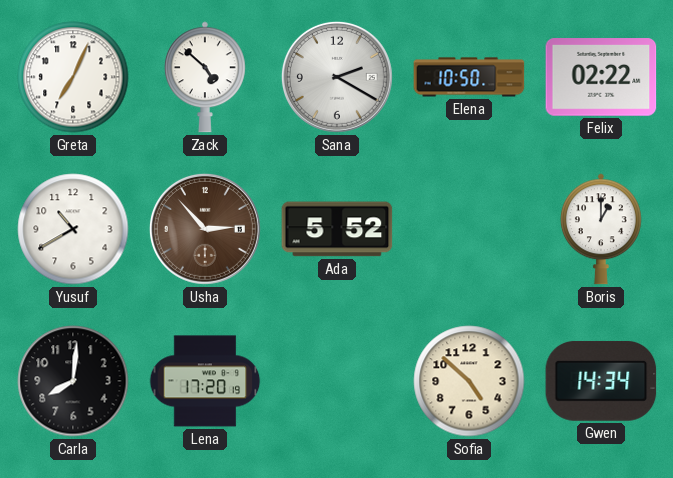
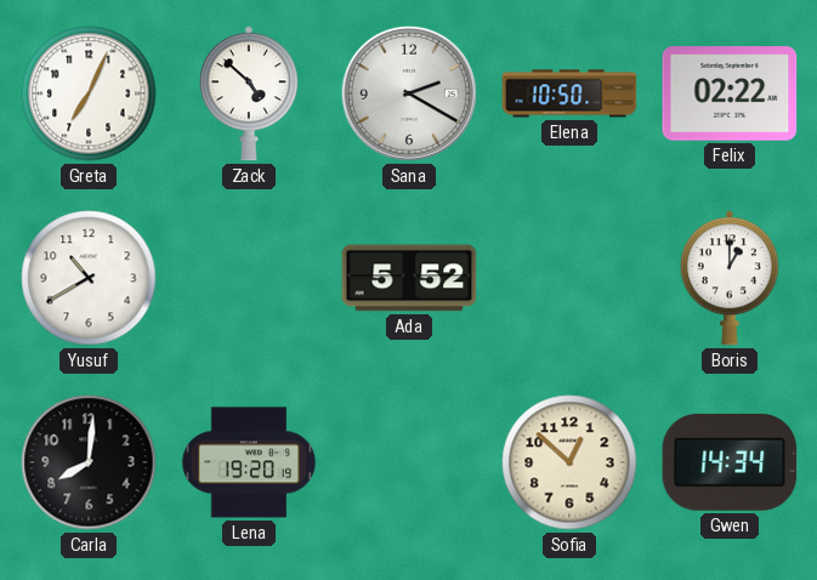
Usha: 2:53 -> none
Lena: 17:20 -> 19:20
Sofia: 4:52 -> 12:52
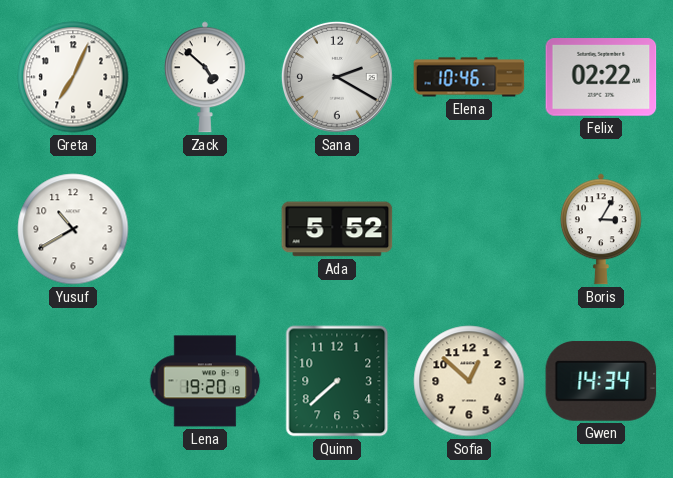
Elena: 10:50 -> 10:46
Boris: 1:00 -> 3:05
Carla: 8:01 -> none
Quinn: none -> 7:38
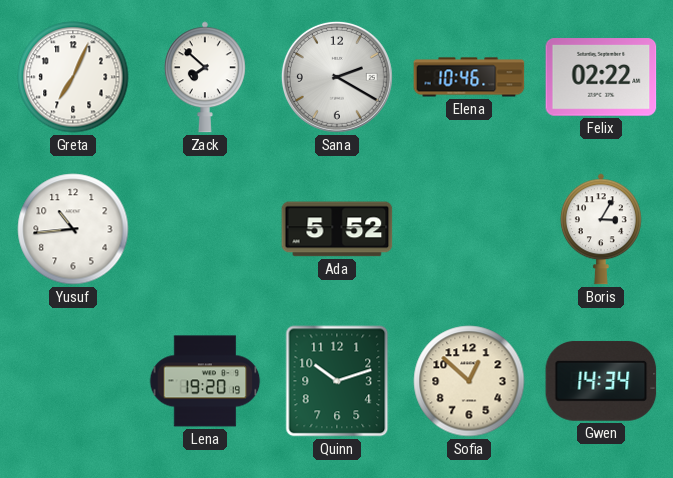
Zack: 4:52 -> 7:52
Yusuf: 10:40 -> 10:44
Quinn: 7:38 -> 10:12
